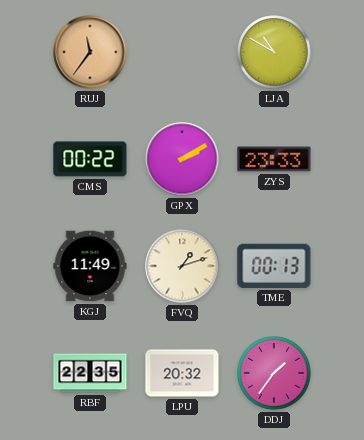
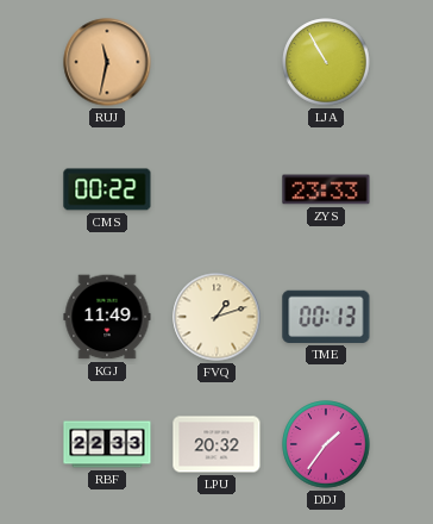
RUJ: 11:36 -> 11:32
LJA: 10:50 -> 10:55
GPX: 2:10 -> none
RBF: 22:35 -> 22:33
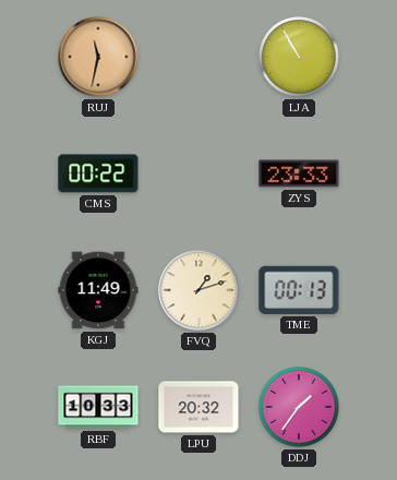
RBF: 22:33 -> 10:33
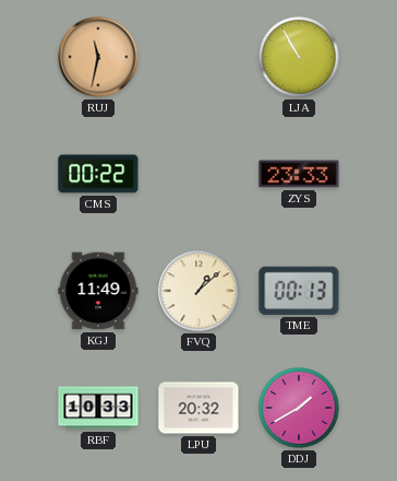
FVQ: 1:12 -> 1:08
DDJ: 1:36 -> 1:40
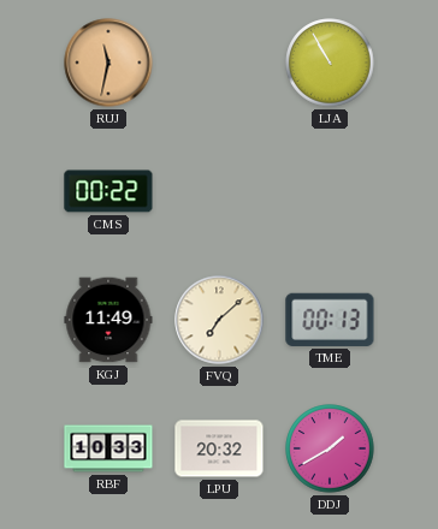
ZYS: 23:33 -> none
FVQ: 1:08 -> 7:08
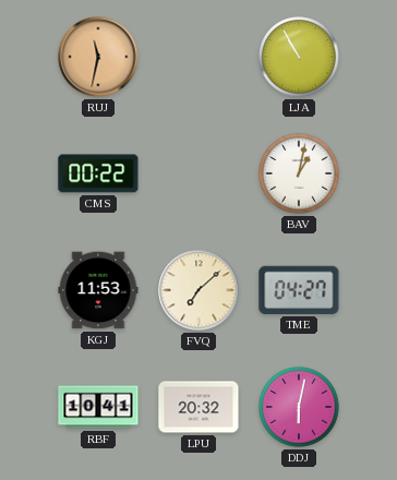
BAV: none -> 1:02
KGJ: 11:49 -> 11:53
TME: 00:13 -> 04:27
RBF: 10:33 -> 10:41
DDJ: 1:40 -> 6:02
